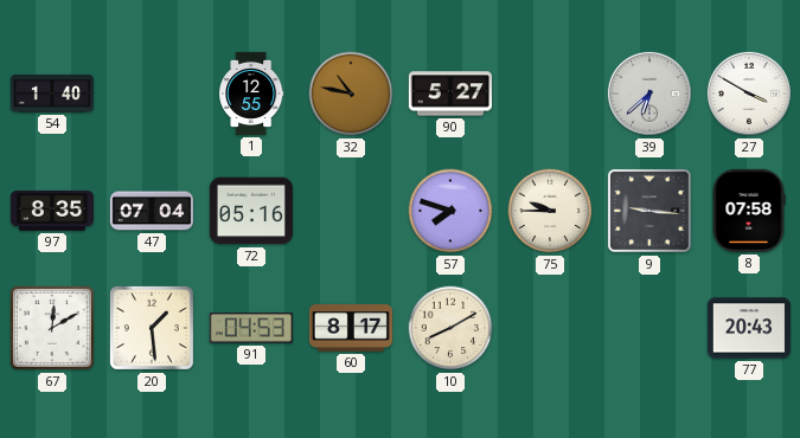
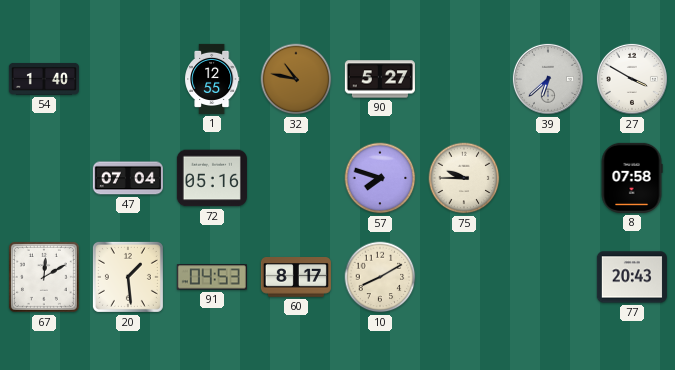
97: 8:35 -> none
9: 9:16 -> none
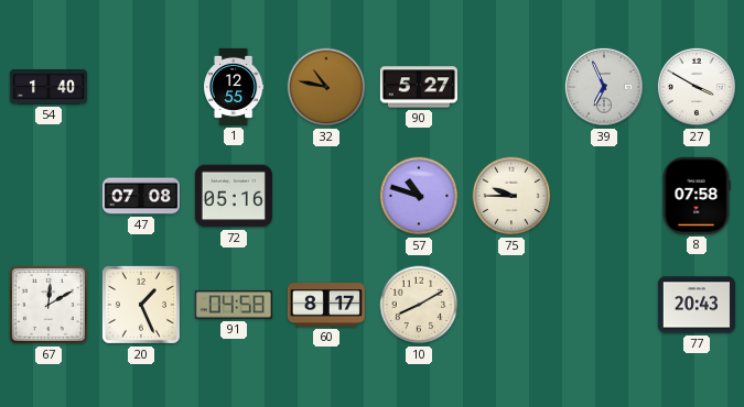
39: 6:38 -> 6:56
47: 07:04 -> 07:08
57: 7:48 -> 10:48
20: 1:29 -> 1:26
91: 04:53 -> 04:58
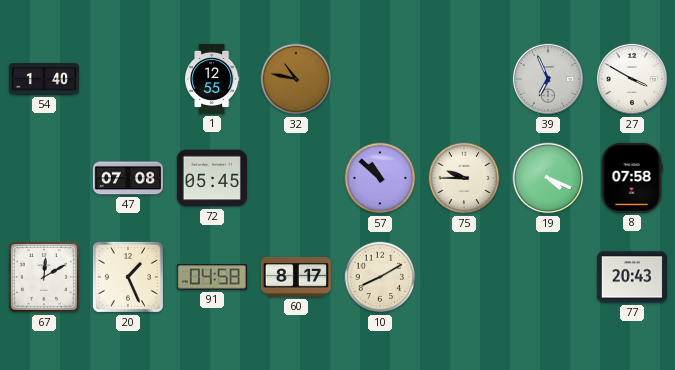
90: 5:27 -> none
72: 05:16 -> 05:45
57: 10:48 -> 10:52
19: none -> 4:19
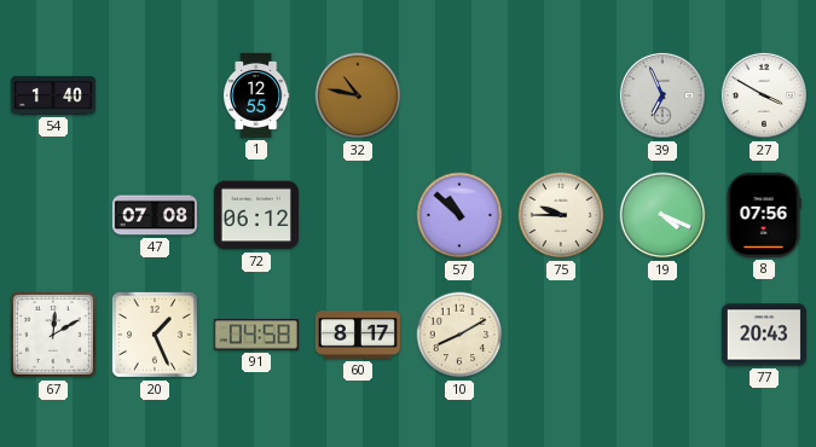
72: 05:45 -> 06:12
8: 07:58 -> 07:56
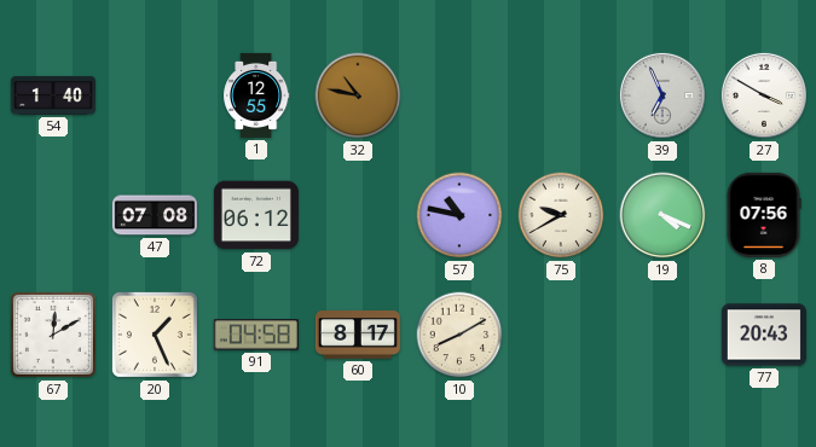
57: 10:52 -> 10:47
75: 9:45 -> 9:40
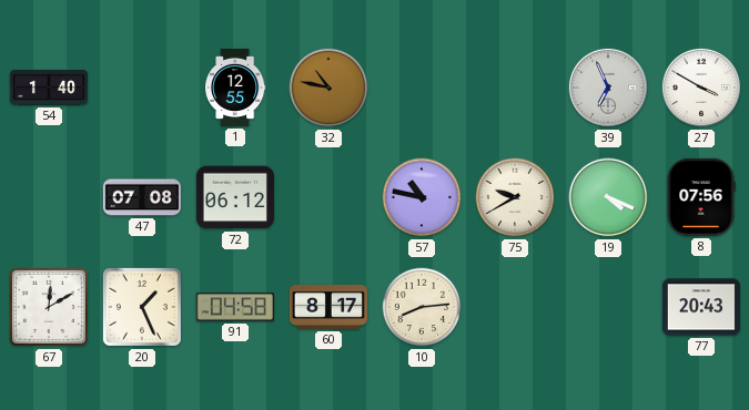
10: 8:10 -> 8:14
